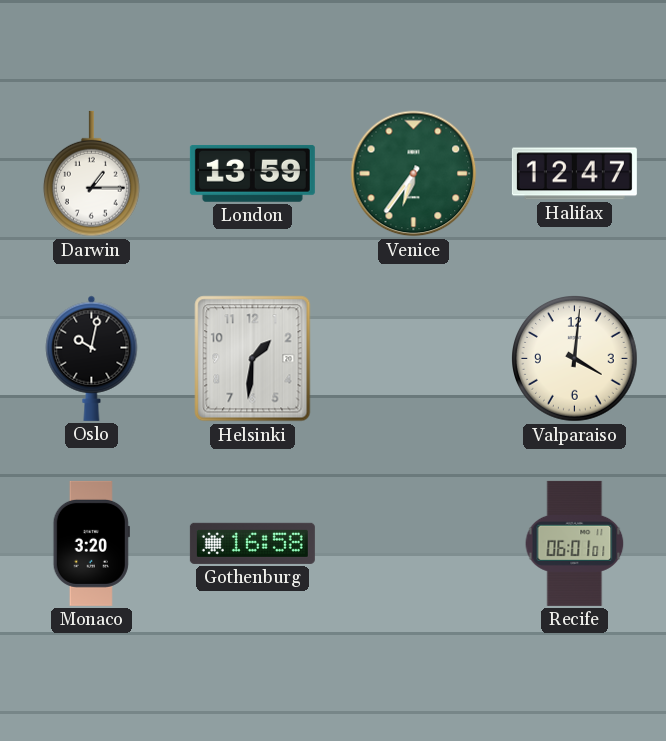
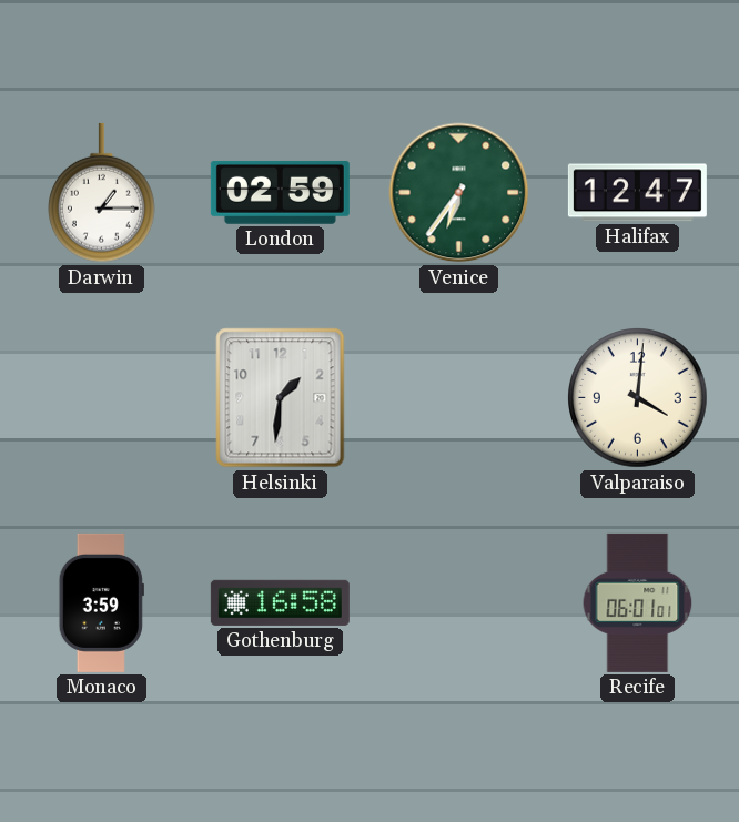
London: 13:59 -> 02:59
Oslo: 10:02 -> none
Monaco: 3:20 -> 3:59
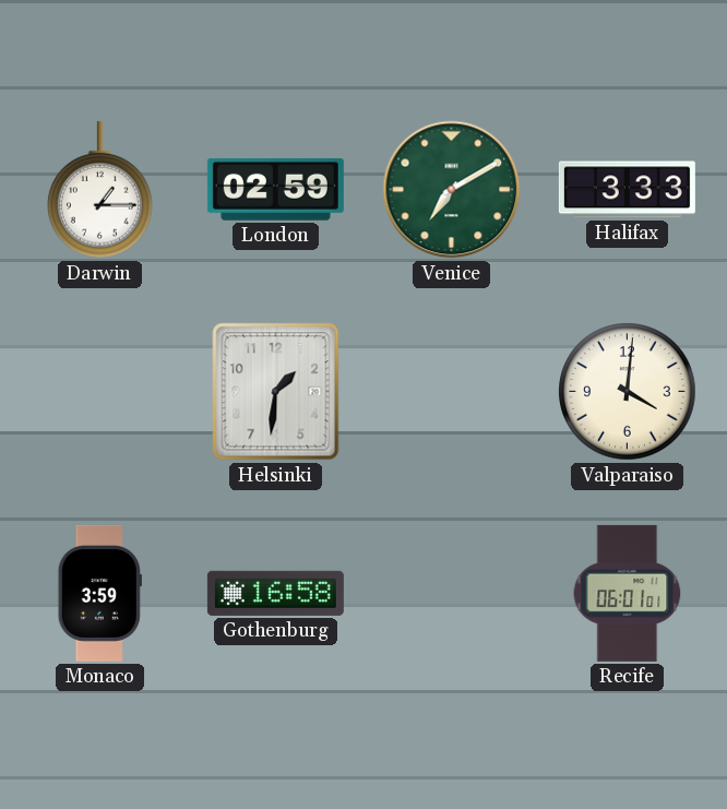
Venice: 6:36 -> 7:10
Halifax: 12:47 -> 3:33
